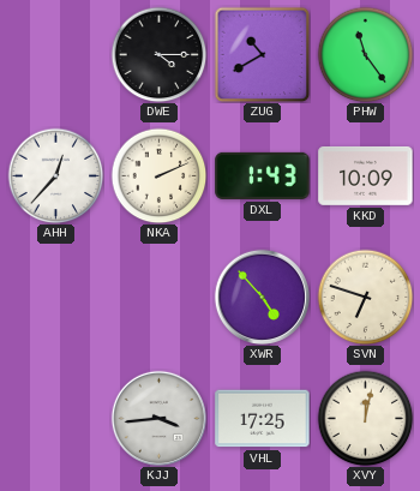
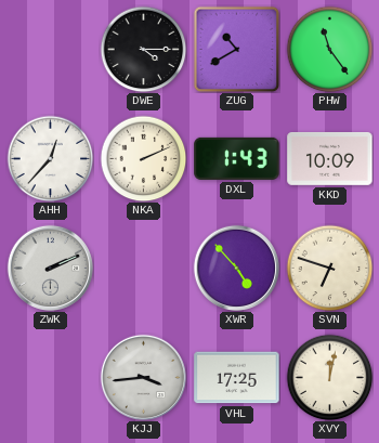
ZWK: none -> 2:11
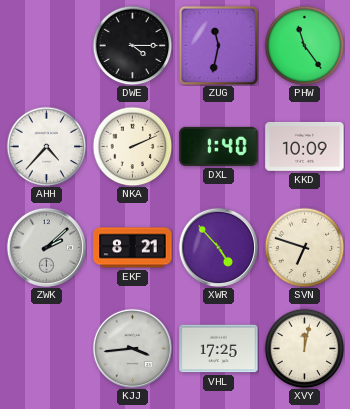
ZUG: 10:40 -> 11:32
AHH: 12:37 -> 4:37
DXL: 1:43 -> 1:40
ZWK: 2:11 -> 2:08
EKF: none -> 8:21
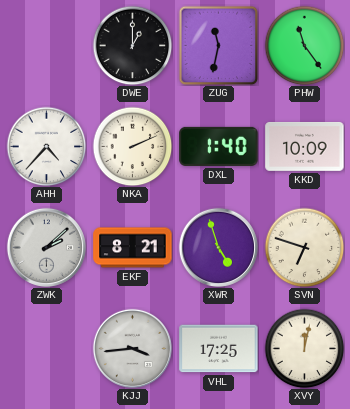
DWE: 4:15 -> 1:00
XWR: 4:53 -> 4:57
